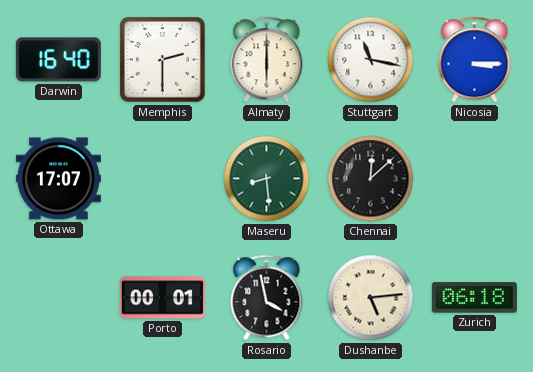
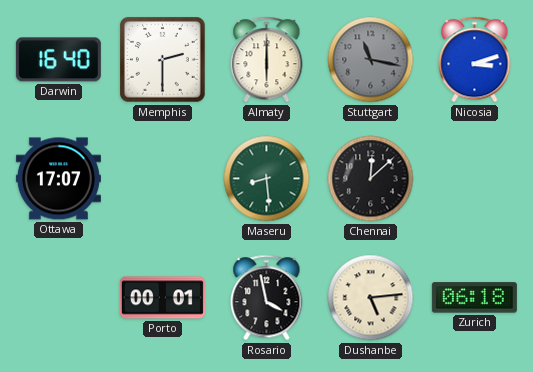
Stuttgart dial: white -> grey
Nicosia: 3:15 -> 3:12
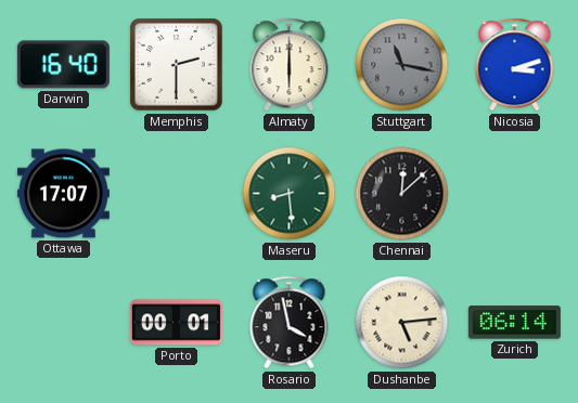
Zurich: 06:18 -> 06:14
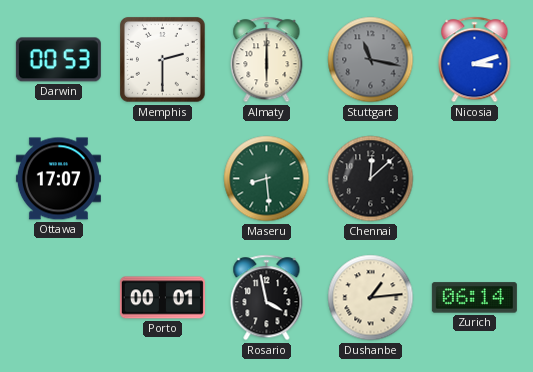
Darwin: 16:40 -> 00:53
Dushanbe: 5:14 -> 1:14
